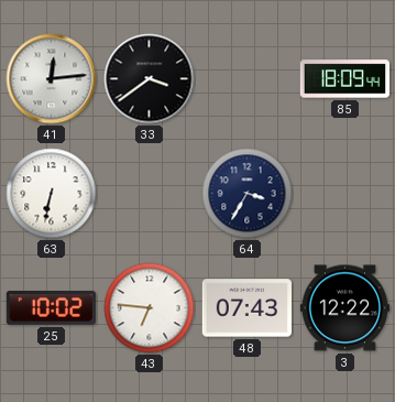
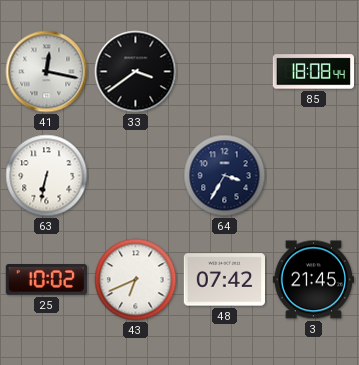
41: 12:14 -> 12:17
85: 18:09 -> 18:08
43: 6:46 -> 6:41
48: 07:43 -> 07:42
3: 12:22 -> 21:45
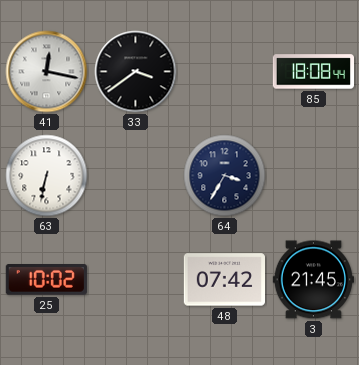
43: 6:41 -> none
